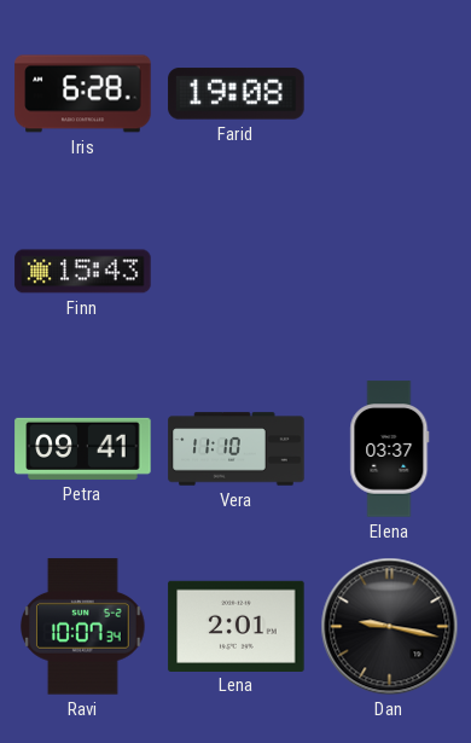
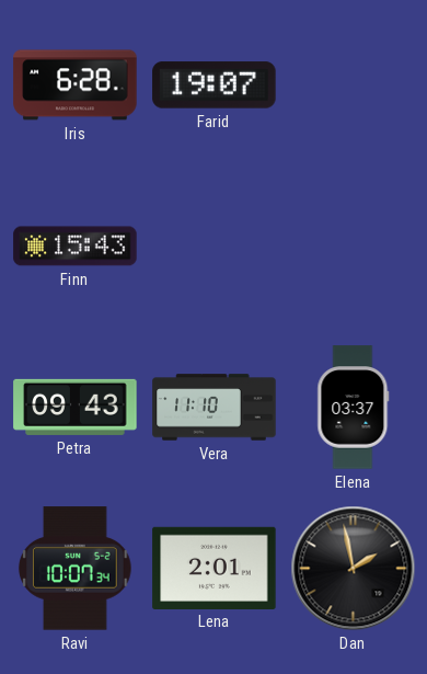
Farid: 19:08 -> 19:07
Petra: 09:41 -> 09:43
Dan: 9:17 -> 1:58
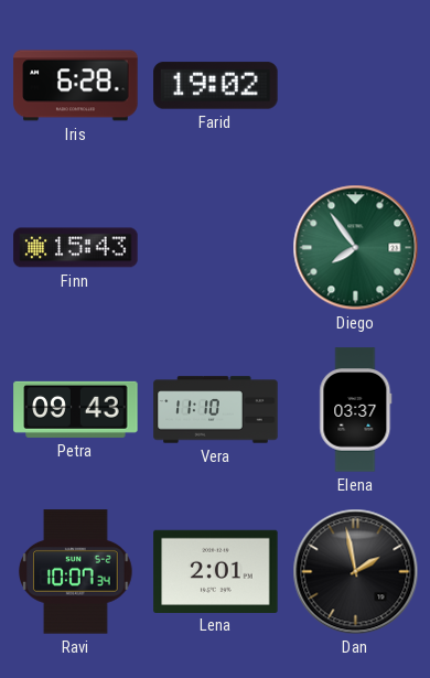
Farid: 19:07 -> 19:02
Diego: none -> 7:54
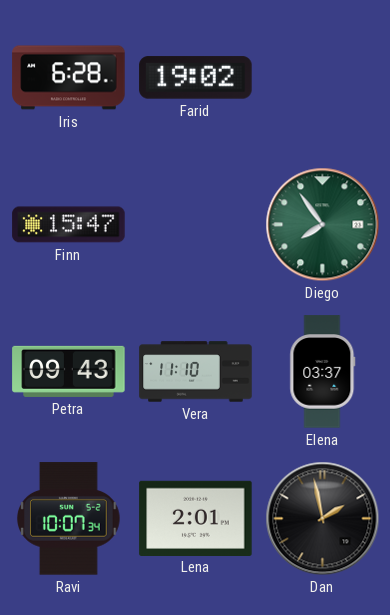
Finn: 15:43 -> 15:47
